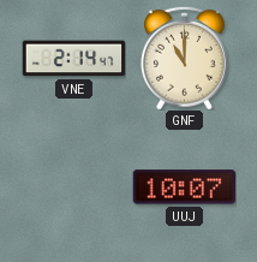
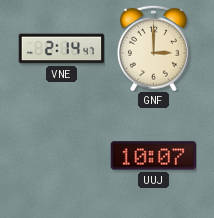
GNF: 11:00 -> 3:00
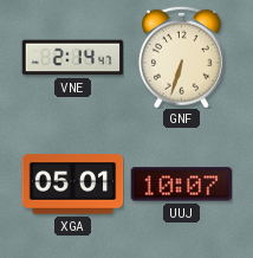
GNF: 3:00 -> 6:33
XGA: none -> 05:01
